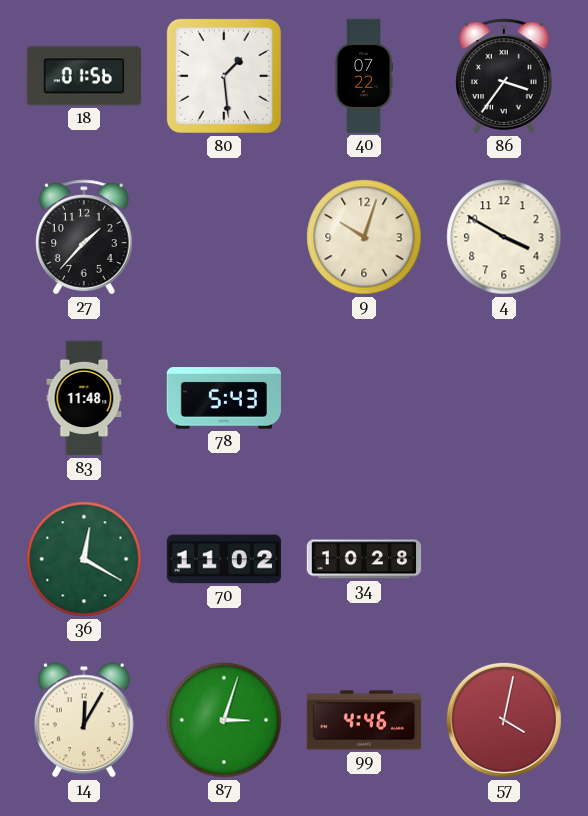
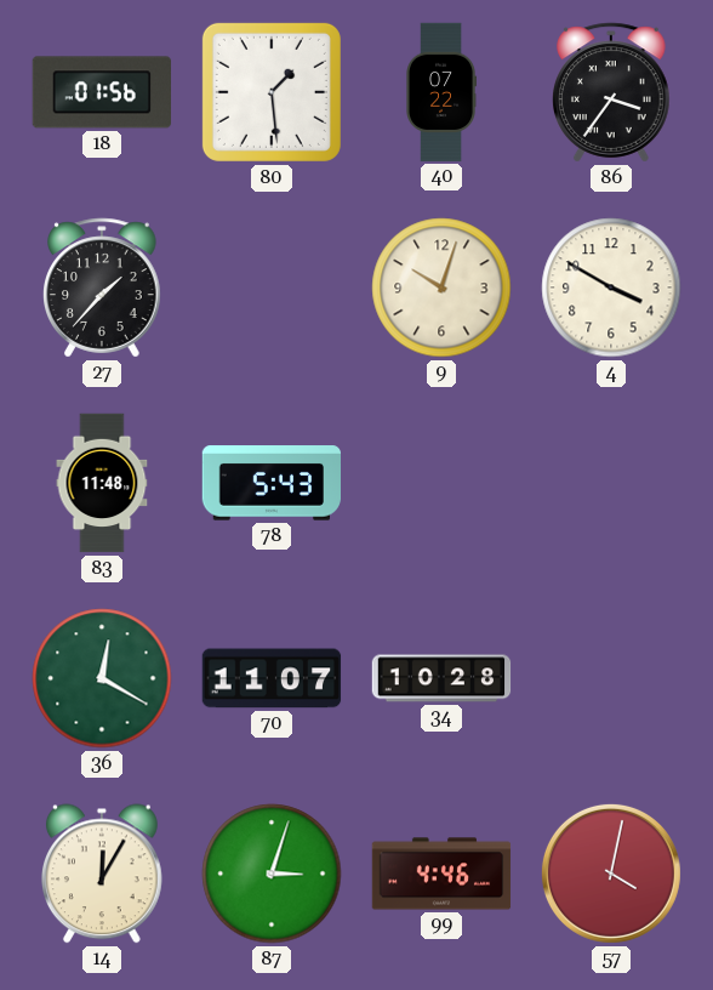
70: 11:02 -> 11:07
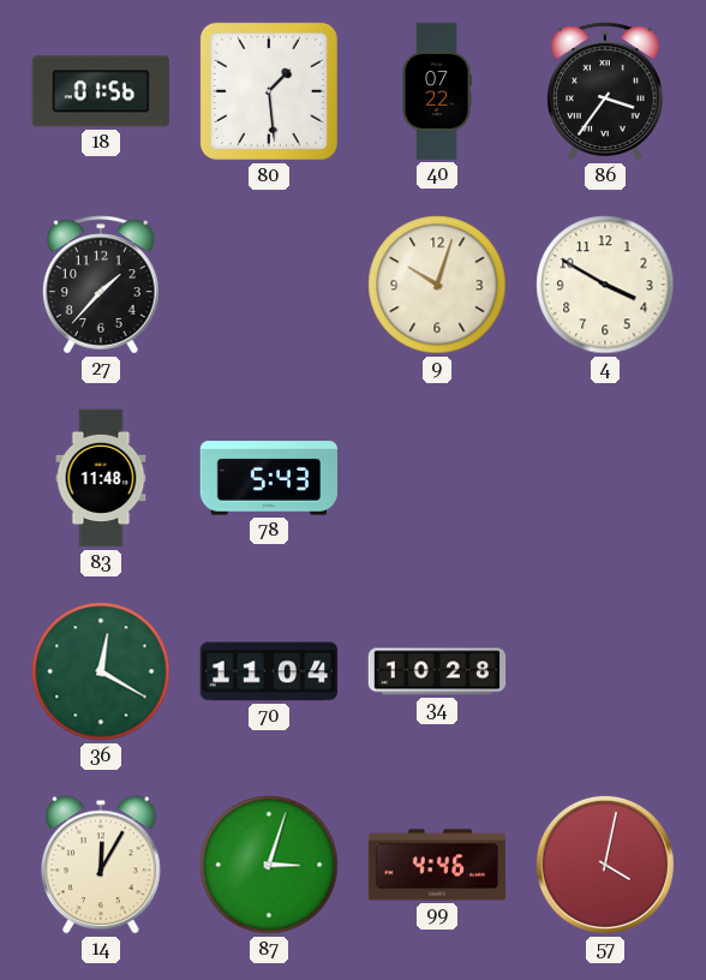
70: 11:07 -> 11:04
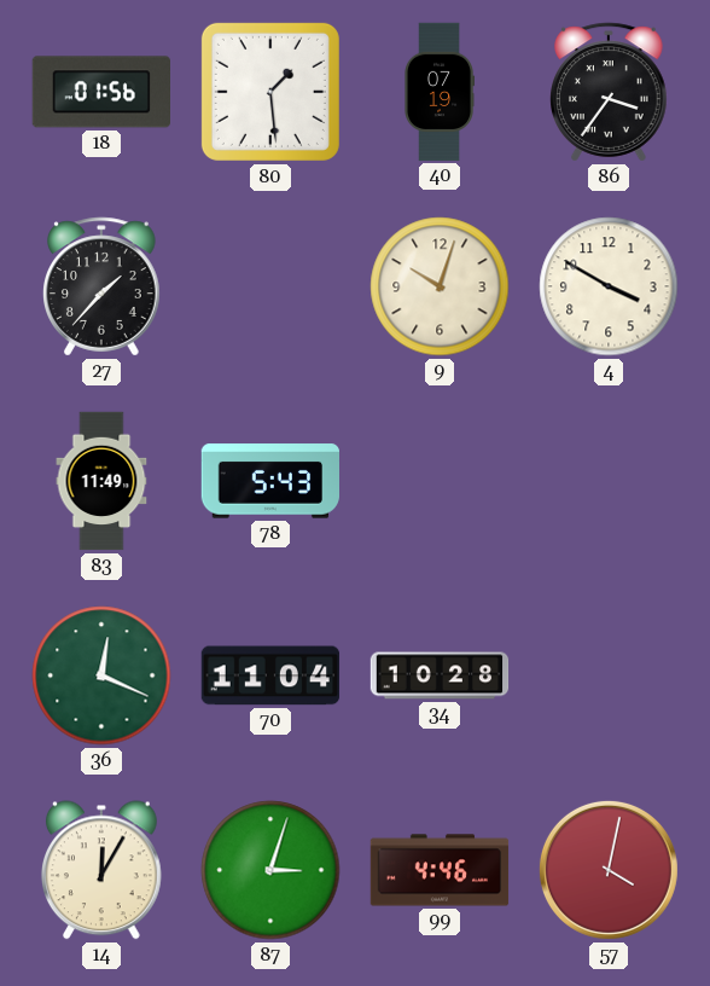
40: 07:22 -> 07:19
83: 11:48 -> 11:49
36: 12:20 -> 12:19
